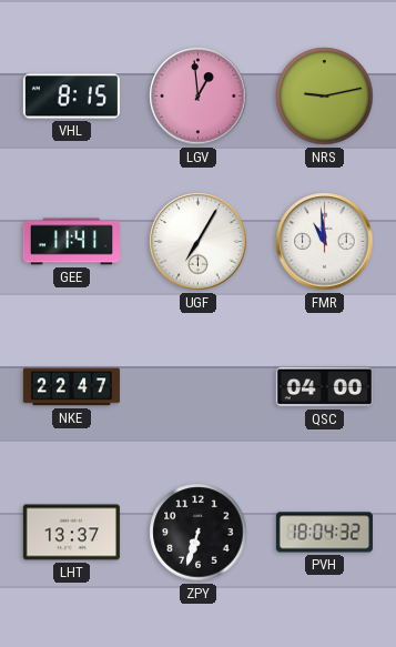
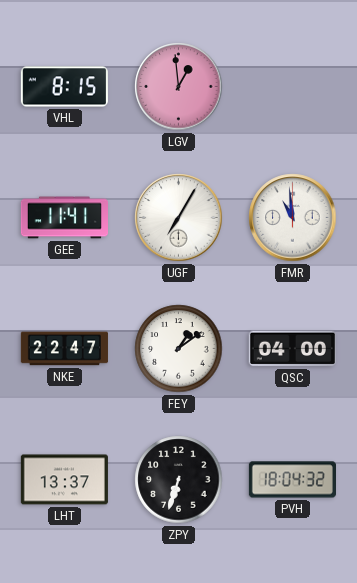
NRS: 9:13 -> none
FEY: none -> 1:09
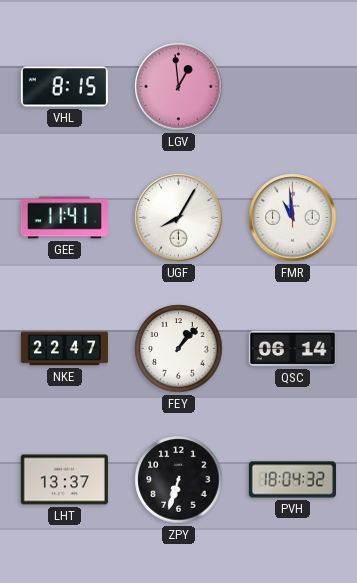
UGF: 7:05 -> 8:05
FEY: 1:09 -> 1:07
QSC: 04:00 -> 06:14
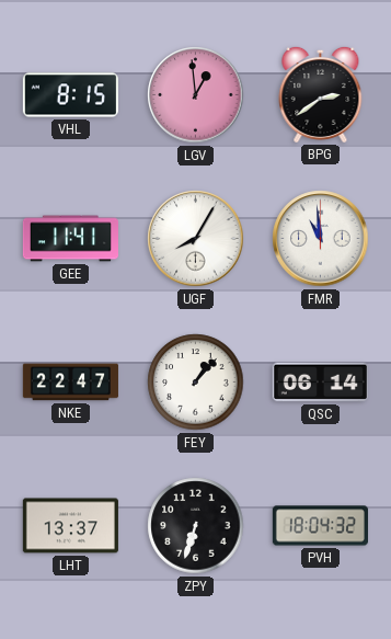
BPG: none -> 2:39
